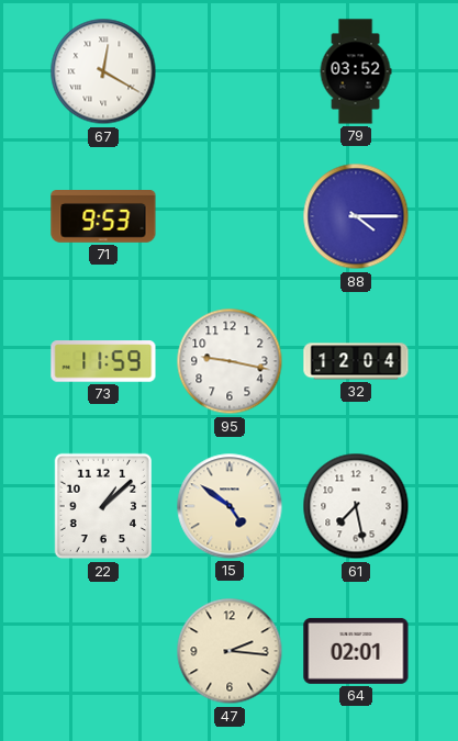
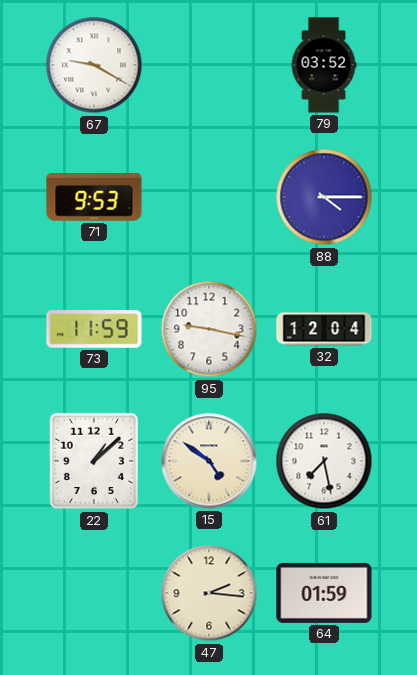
67: 12:20 -> 9:20
64: 02:01 -> 01:59
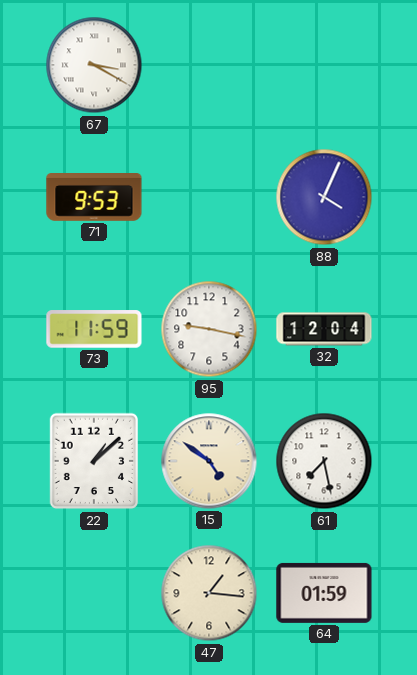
67: 9:20 -> 3:20
79: 03:52 -> none
88: 4:15 -> 4:04
47: 2:16 -> 1:16
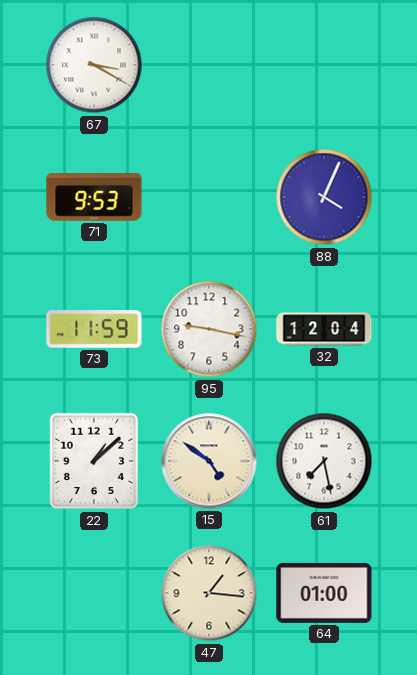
64: 01:59 -> 01:00
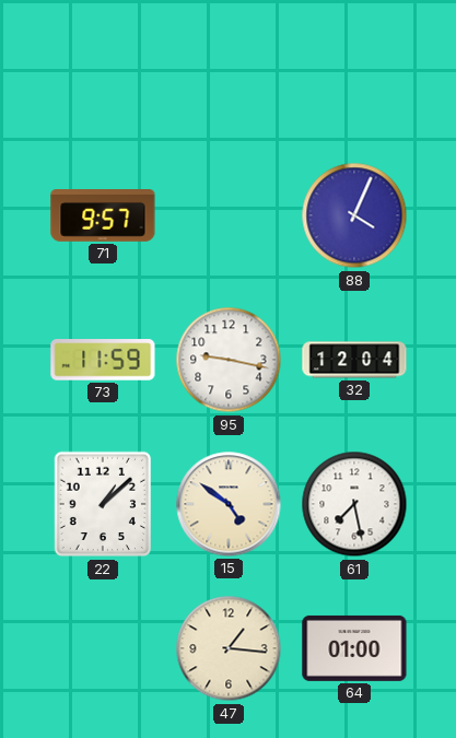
67: 3:20 -> none
71: 9:53 -> 9:57
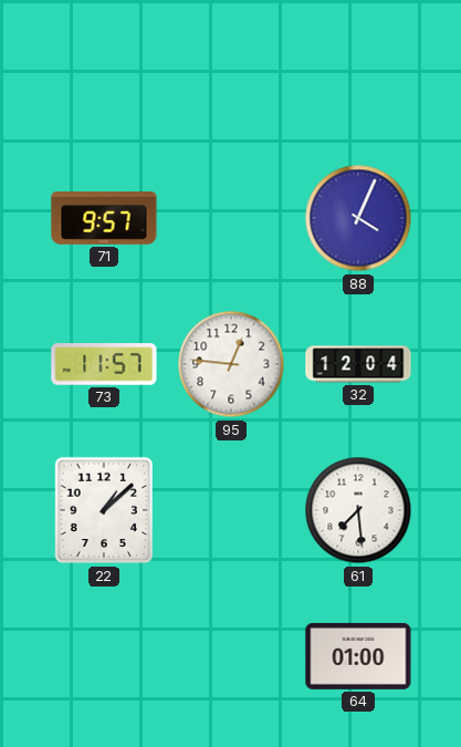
73: 11:59 -> 11:57
95: 9:17 -> 12:46
15: 4:51 -> none
61: 7:28 -> 7:29
47: 1:16 -> none
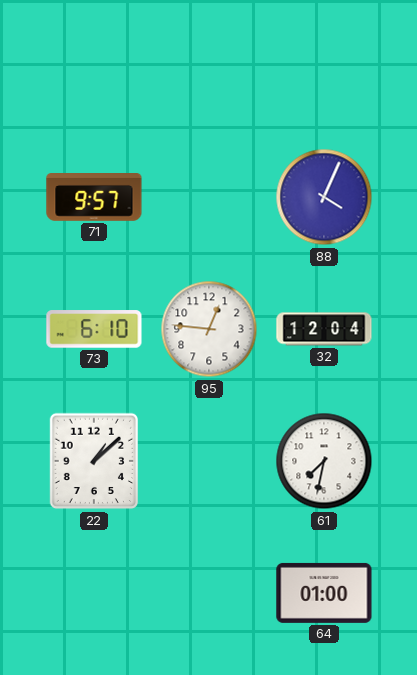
73: 11:57 -> 6:10
61: 7:29 -> 7:32
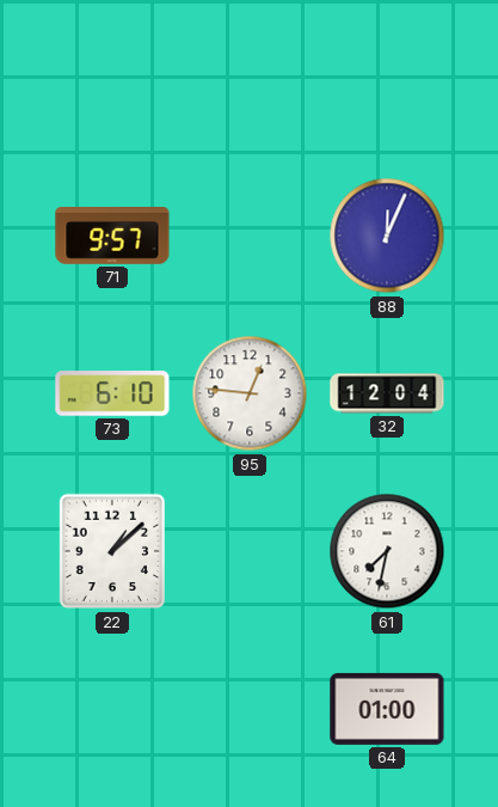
88: 4:04 -> 12:04
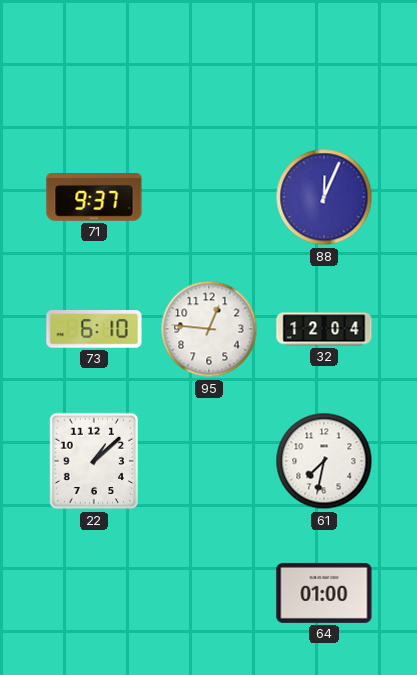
71: 9:57 -> 9:37
